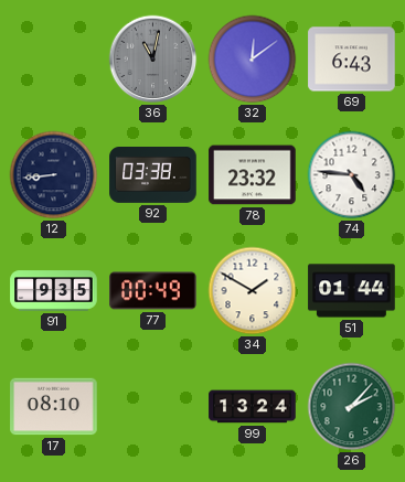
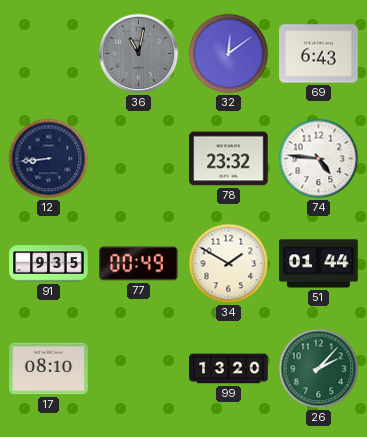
92: 03:38 -> none
99: 13:24 -> 13:20
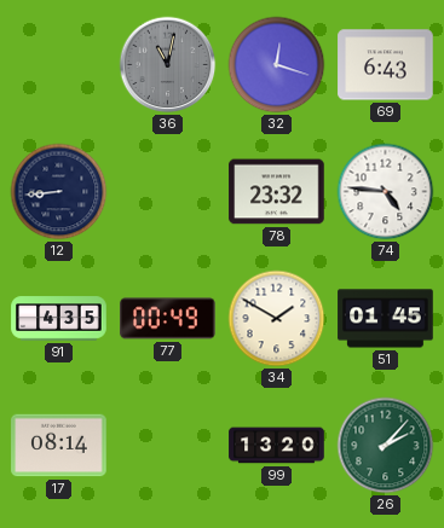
32: 12:09 -> 12:18
91: 9:35 -> 4:35
51: 01:44 -> 01:45
17: 08:10 -> 08:14
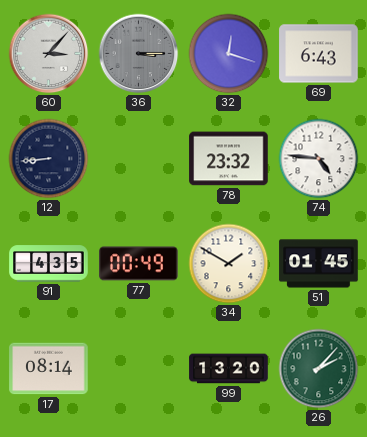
60: none -> 3:07
36: 11:02 -> 3:15
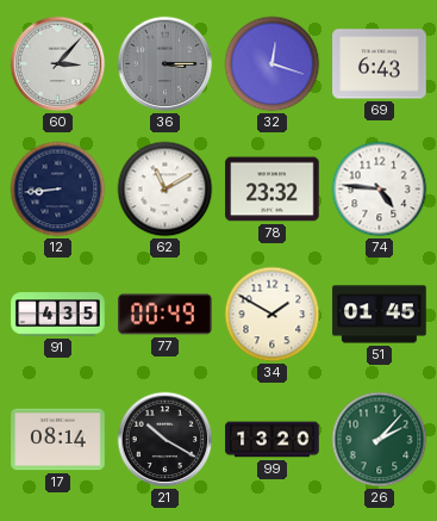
62: none -> 11:10
21: none -> 10:20
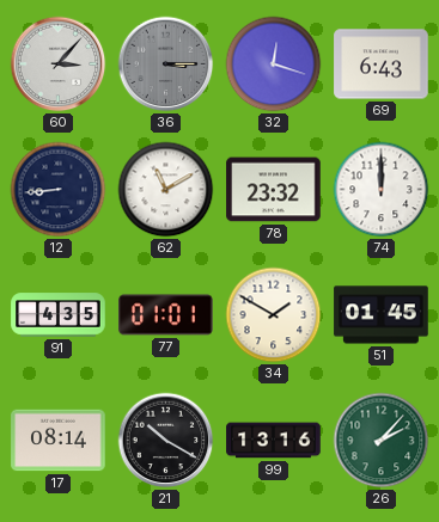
74: 4:46 -> 12:00
77: 00:49 -> 01:01
99: 13:20 -> 13:16
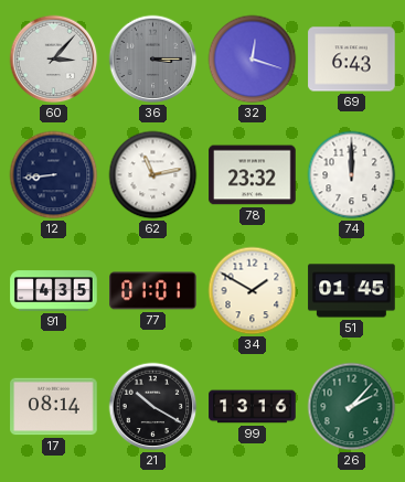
62: 11:10 -> 11:13
